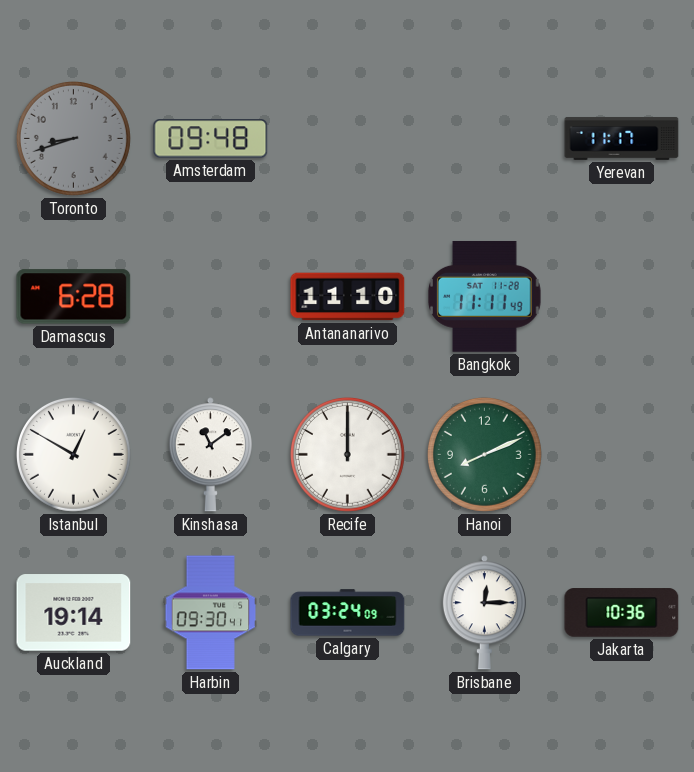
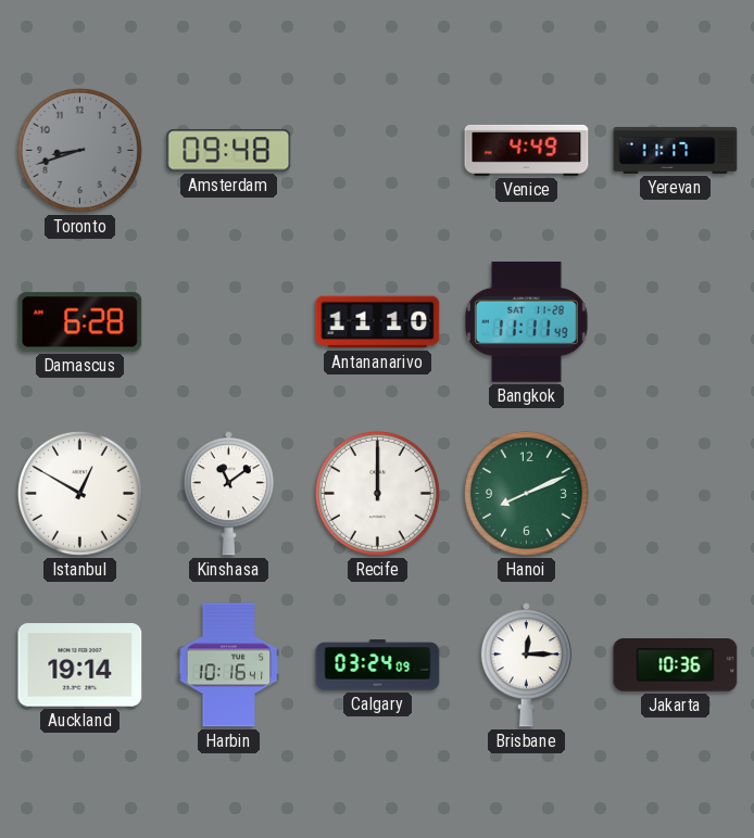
Venice: none -> 4:49
Harbin: 09:30 -> 10:16
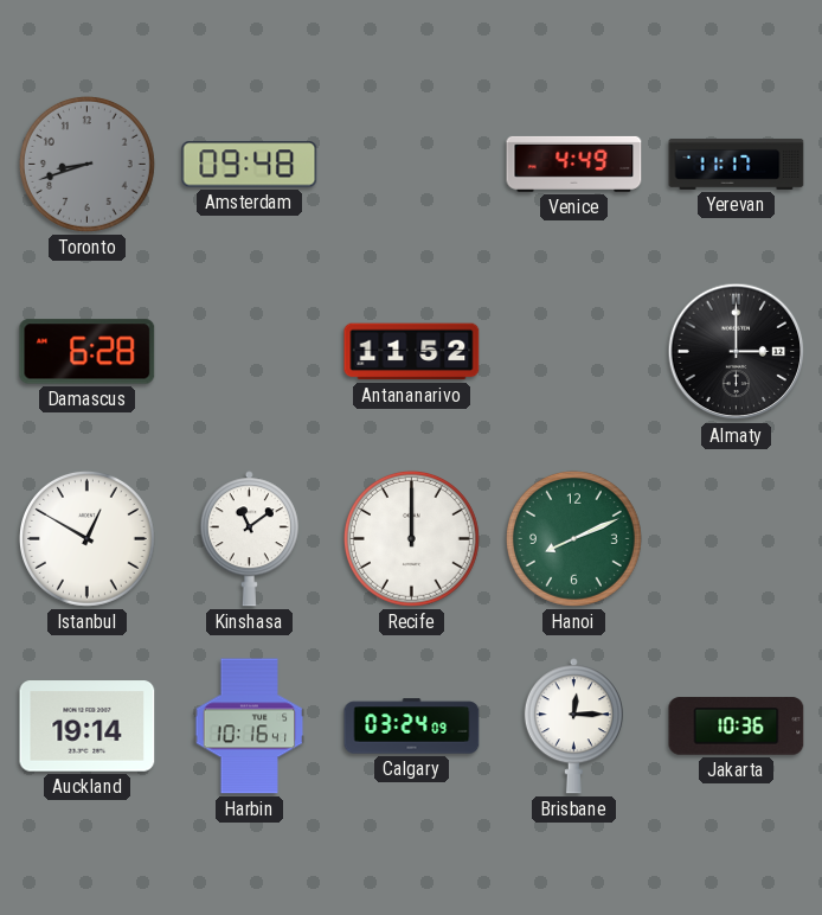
Antananarivo: 11:10 -> 11:52
Bangkok: 11:11 -> none
Almaty: none -> 3:00
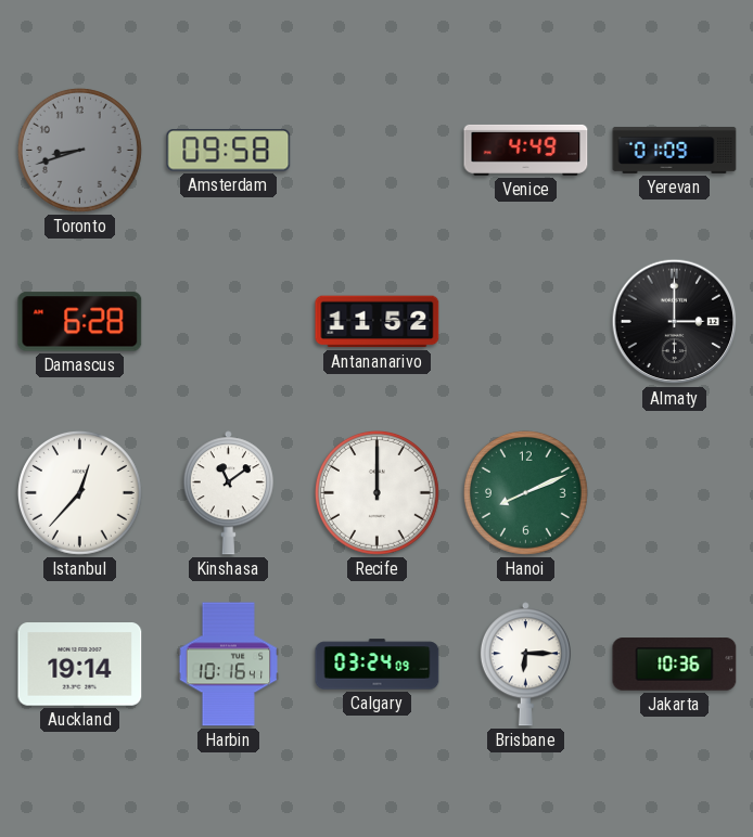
Amsterdam: 09:48 -> 09:58
Yerevan: 11:17 -> 01:09
Istanbul: 12:50 -> 12:37
Brisbane: 12:15 -> 6:15
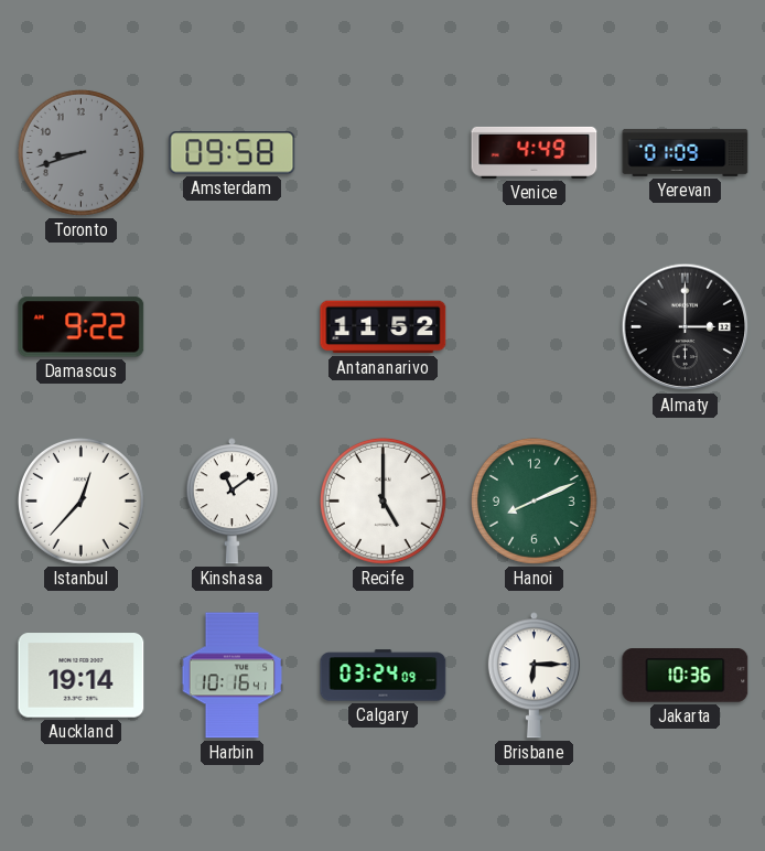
Damascus: 6:28 -> 9:22
Recife: 12:00 -> 5:00
